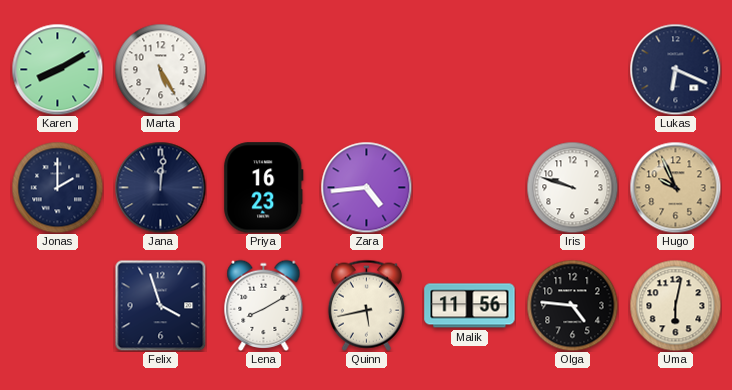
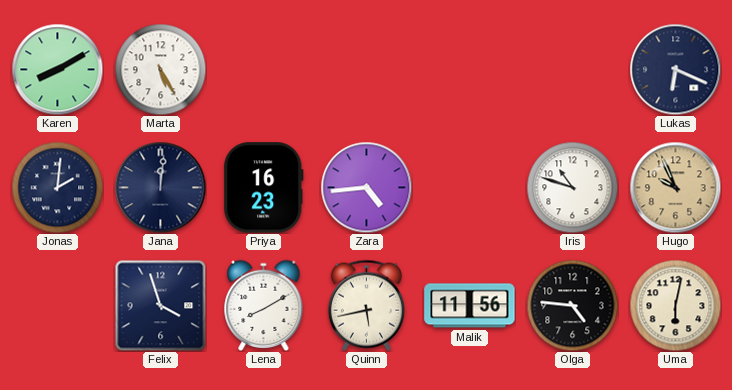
Jonas: 2:00 -> 2:01
Iris: 9:48 -> 10:48
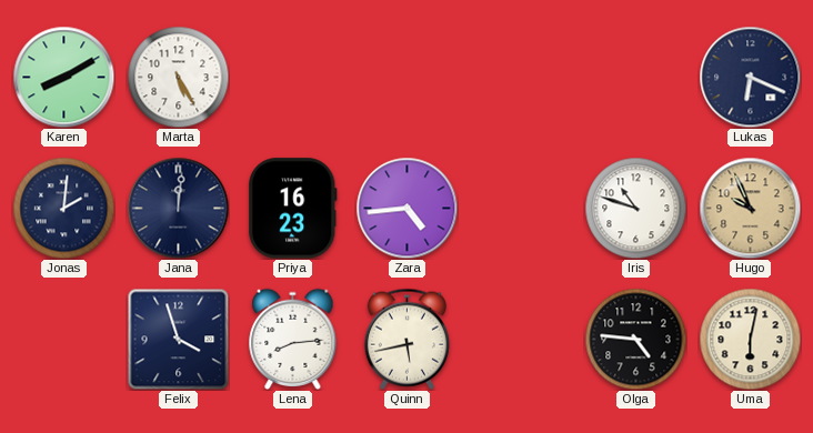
Lena: 8:10 -> 8:14
Malik: 11:56 -> none
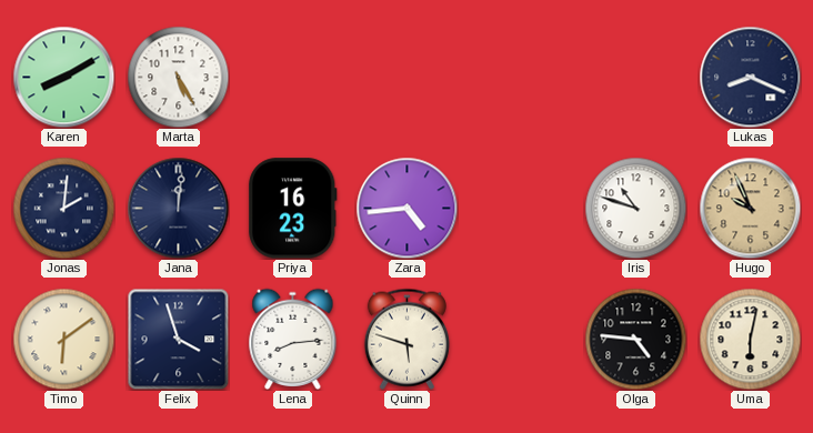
Lukas: 6:19 -> 8:19
Timo: none -> 6:09
Quinn: 5:43 -> 5:48
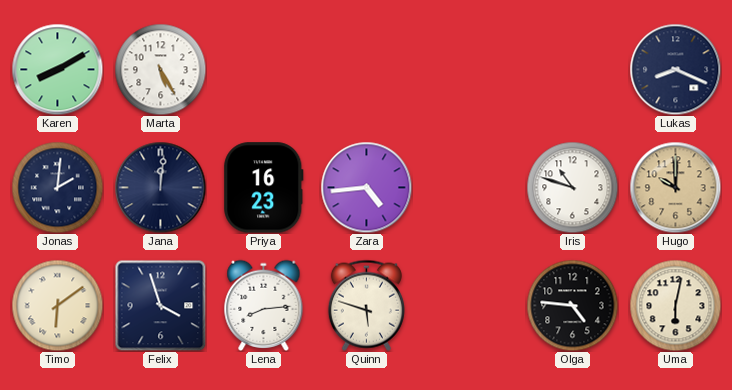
Hugo: 9:56 -> 10:00
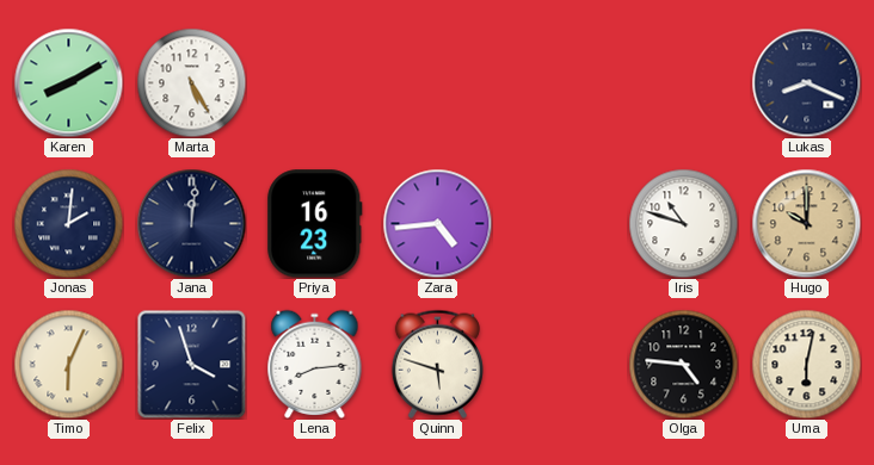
Timo: 6:09 -> 6:04
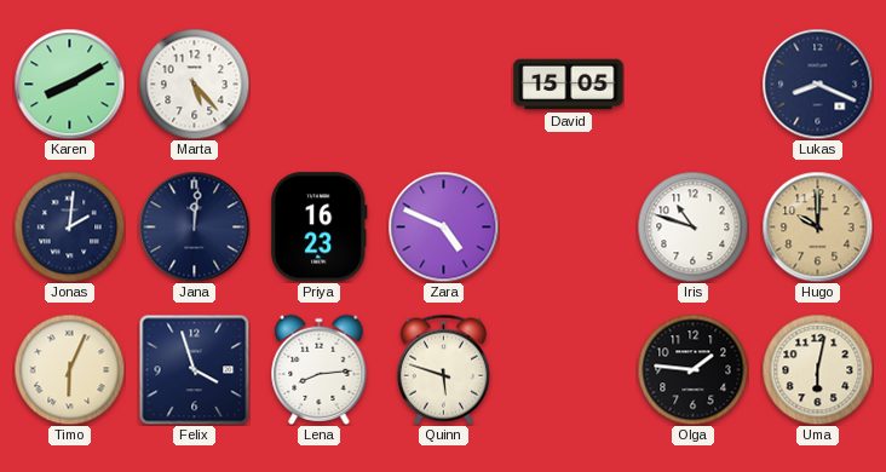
Marta: 5:25 -> 5:23
David: none -> 15:05
Zara: 4:44 -> 4:49
Olga: 4:46 -> 1:46
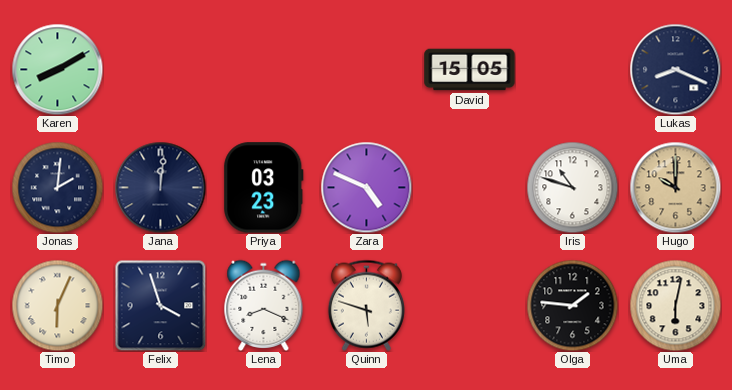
Marta: 5:23 -> none
Priya: 16:23 -> 03:23
Lena: 8:14 -> 8:19
